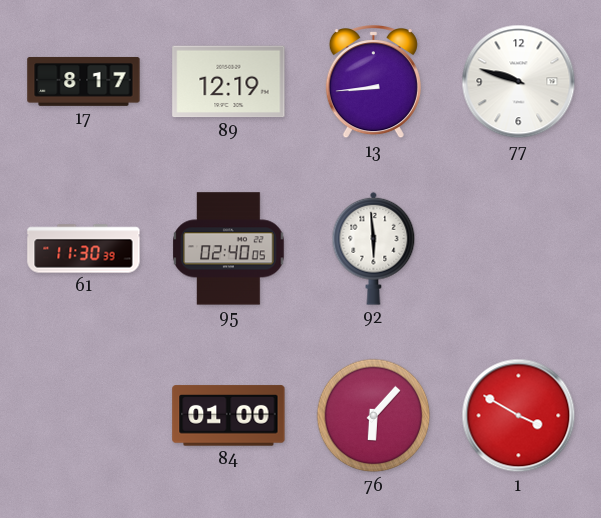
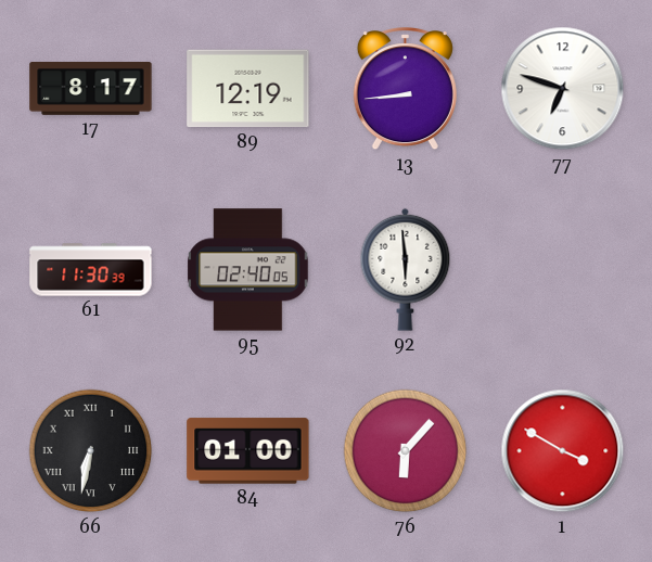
77: 9:48 -> 6:48
66: none -> 6:32
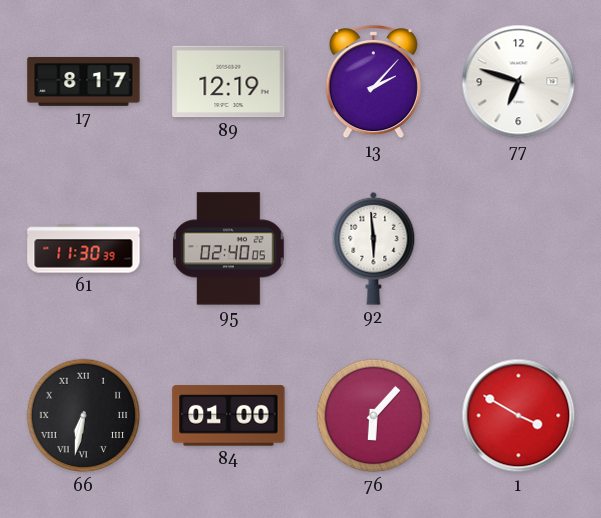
13: 8:44 -> 2:07
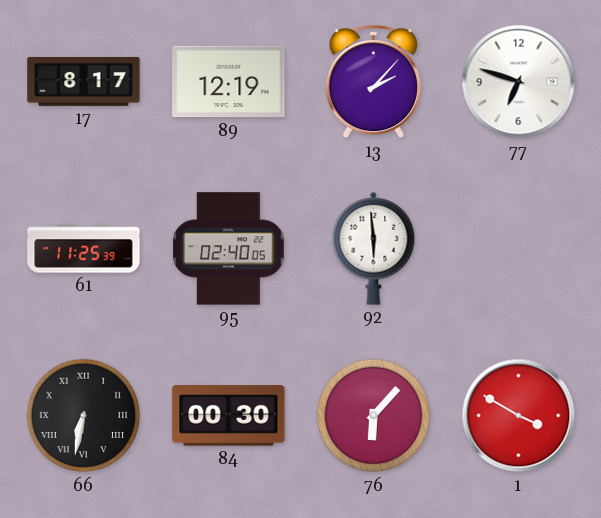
61: 11:30 -> 11:25
84: 01:00 -> 00:30
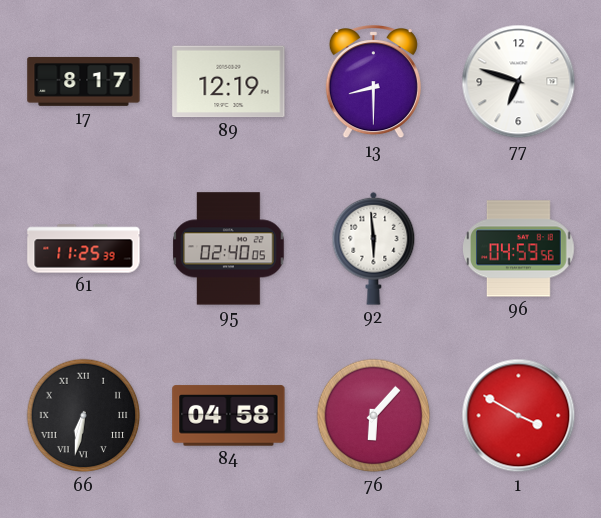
13: 2:07 -> 8:30
96: none -> 04:59
84: 00:30 -> 04:58
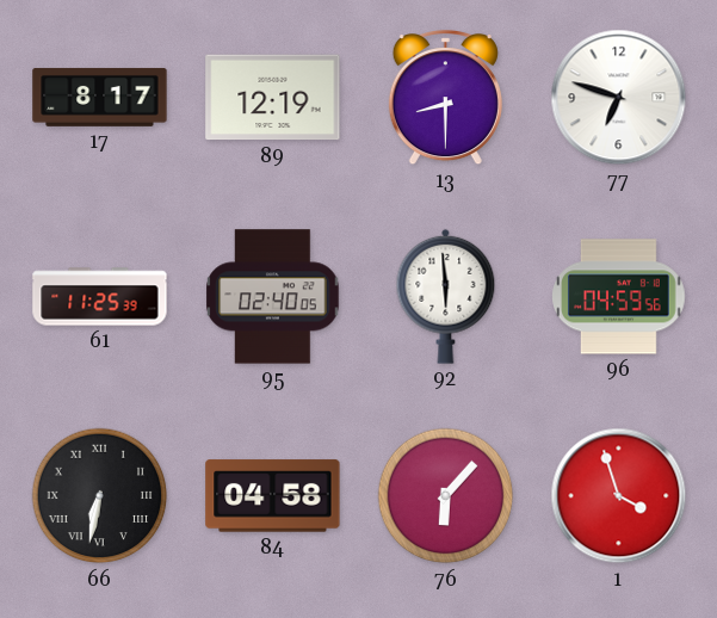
1: 3:50 -> 3:57
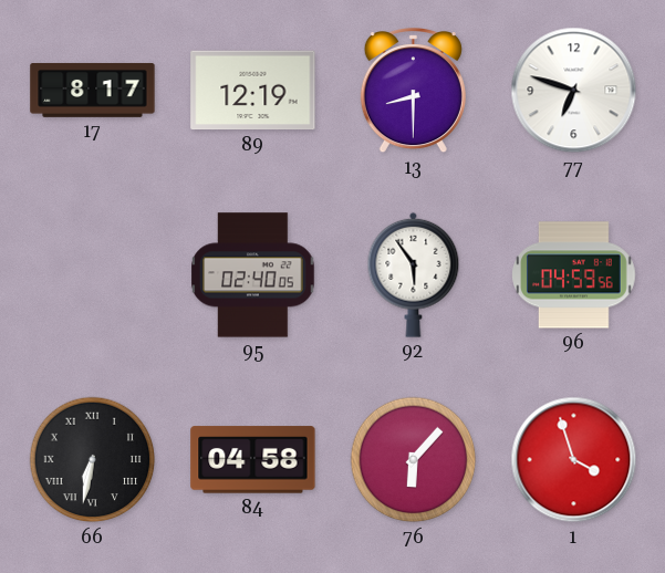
61: 11:25 -> none
92: 5:59 -> 5:54
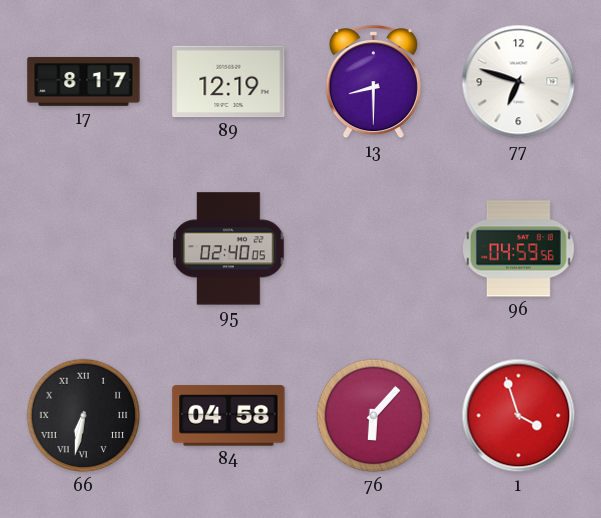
92: 5:54 -> none
